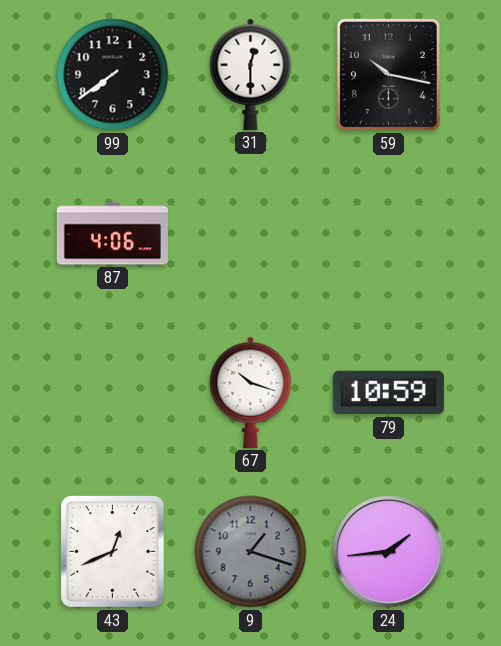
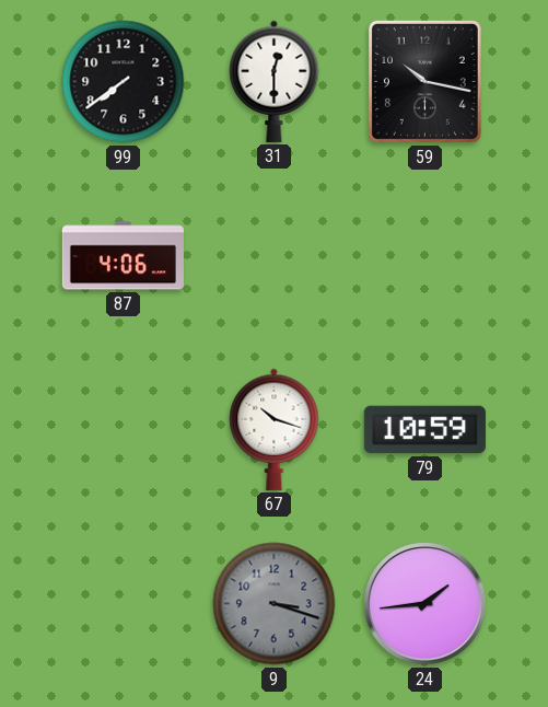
43: 12:41 -> none
9: 1:18 -> 3:18
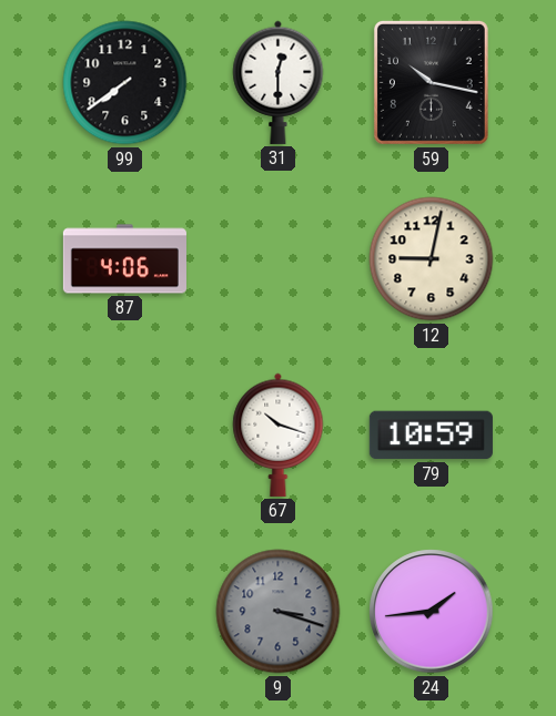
12: none -> 9:02
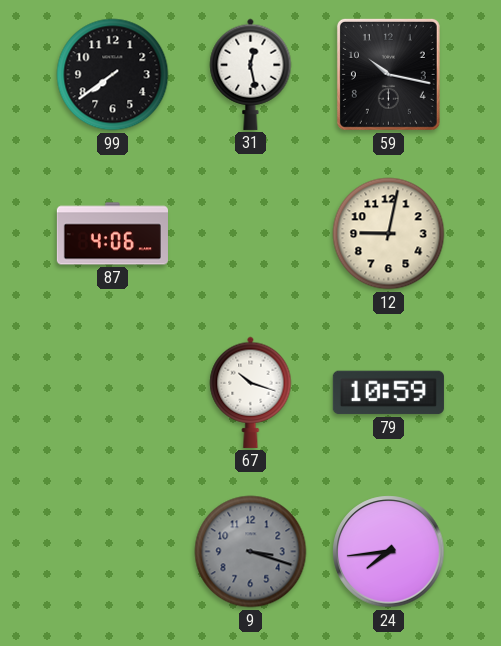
31: 12:30 -> 12:28
24: 1:44 -> 7:44
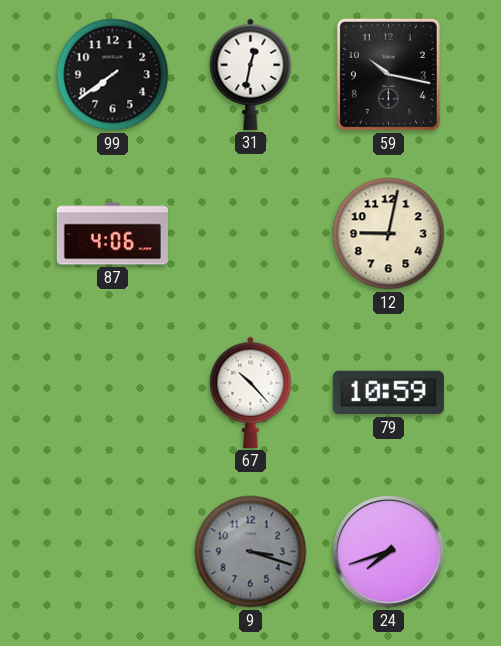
31: 12:28 -> 12:32
67: 10:18 -> 10:23
24: 7:44 -> 7:42
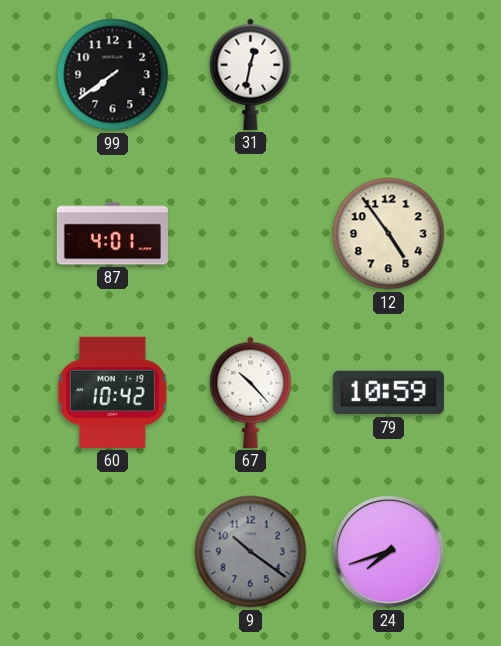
59: 10:17 -> none
87: 4:06 -> 4:01
12: 9:02 -> 4:54
60: none -> 10:42
9: 3:18 -> 10:21
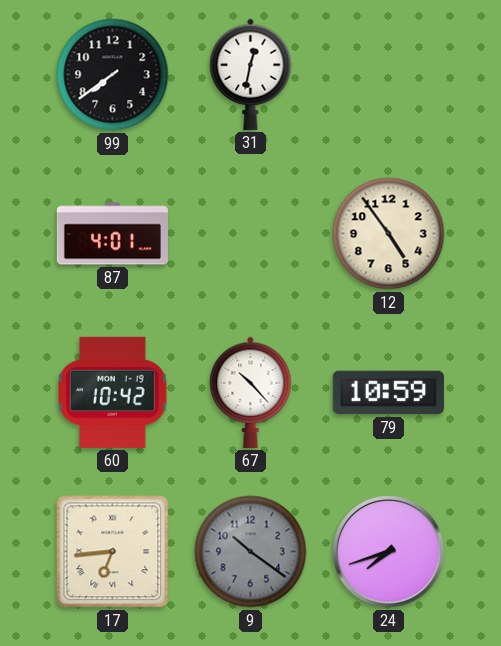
17: none -> 6:44
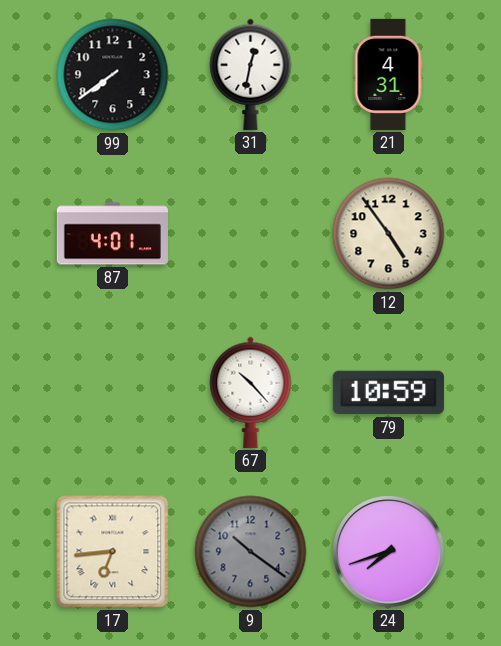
21: none -> 4:31
60: 10:42 -> none
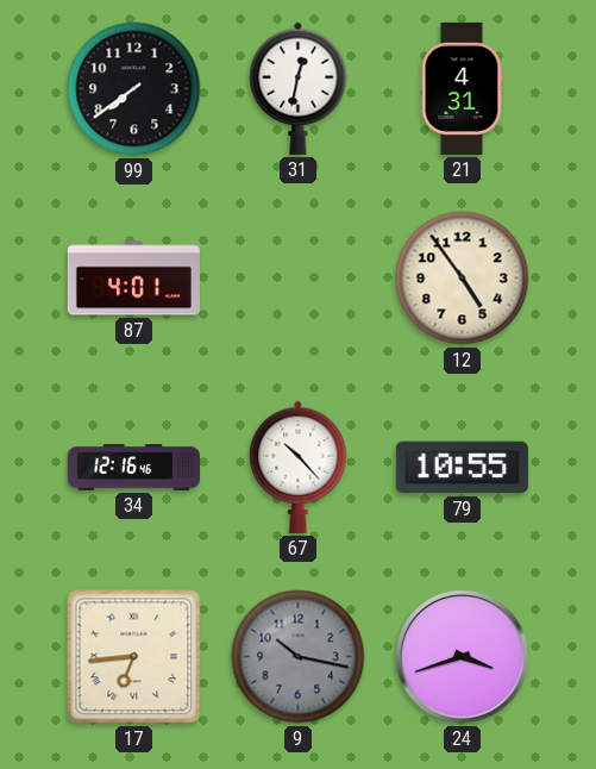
34: none -> 12:16
79: 10:59 -> 10:55
9: 10:21 -> 10:17
24: 7:42 -> 3:42
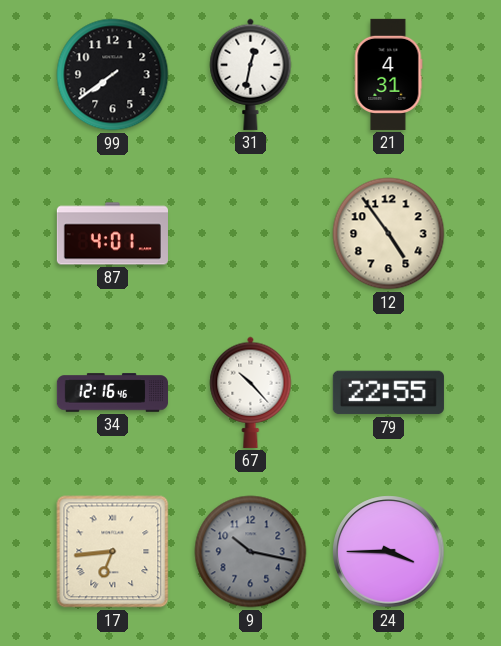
79: 10:55 -> 22:55
24: 3:42 -> 3:45
